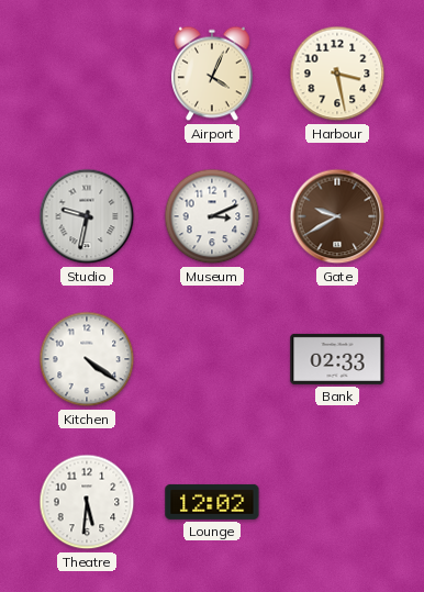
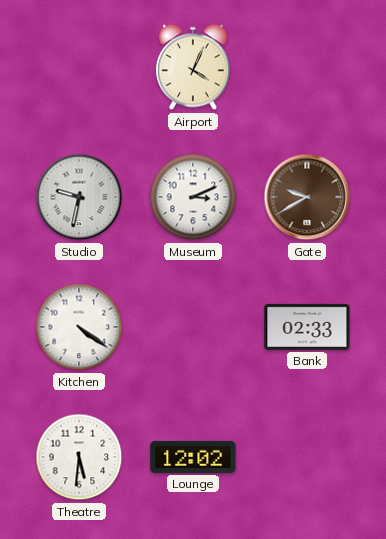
Harbour: 3:28 -> none
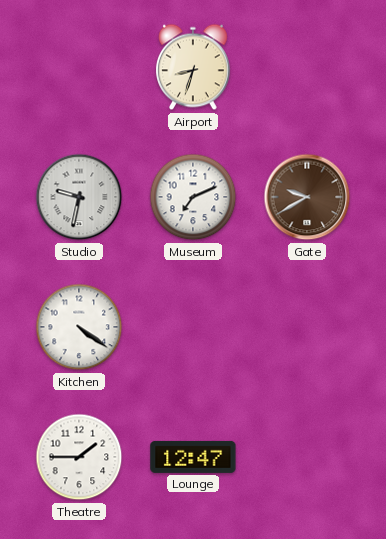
Airport: 4:04 -> 8:33
Museum: 3:11 -> 7:11
Bank: 02:33 -> none
Theatre: 5:31 -> 1:45
Lounge: 12:02 -> 12:47
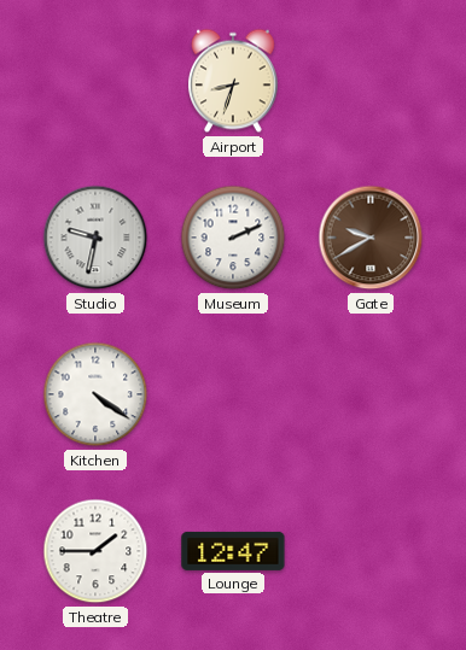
Museum: 7:11 -> 2:11
